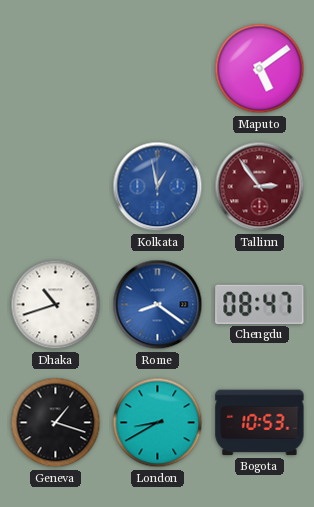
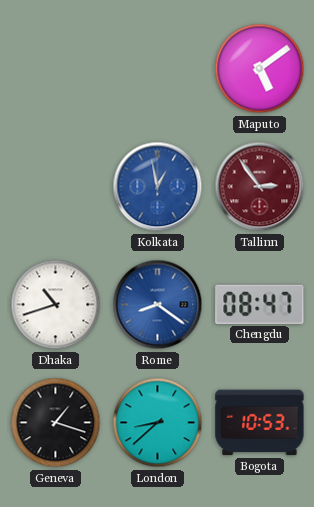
London: 8:40 -> 8:38
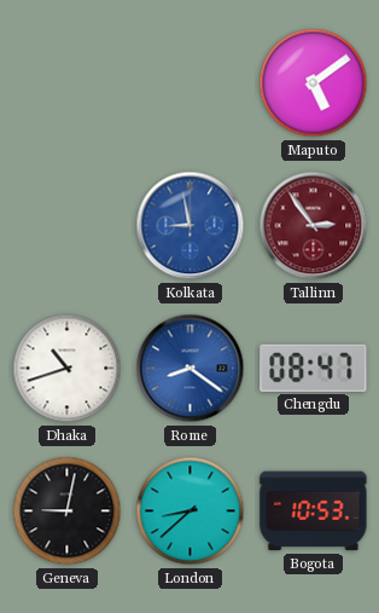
Kolkata: 12:58 -> 8:58
Geneva: 1:18 -> 9:02
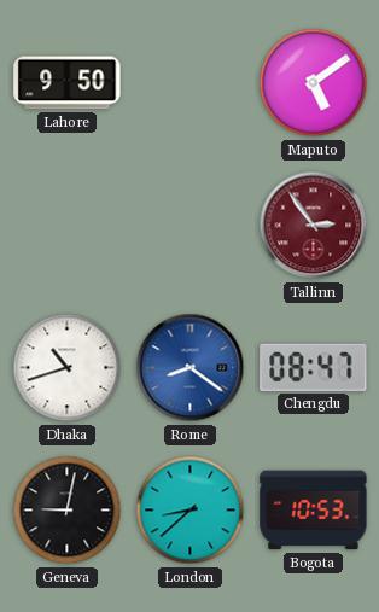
Lahore: none -> 9:50
Kolkata: 8:58 -> none
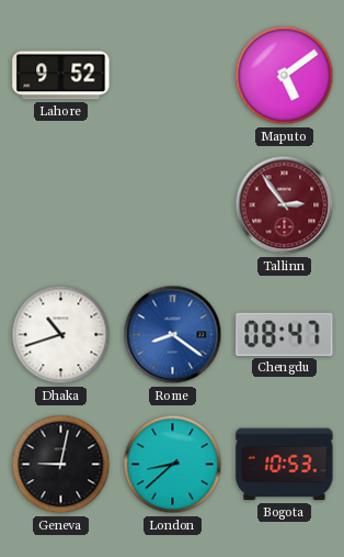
Lahore: 9:50 -> 9:52
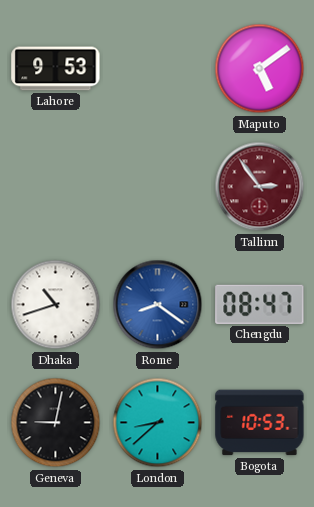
Lahore: 9:52 -> 9:53
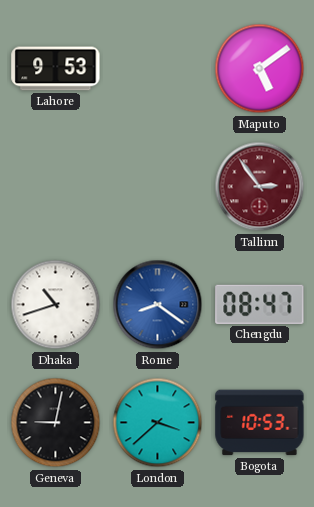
London: 8:38 -> 3:38
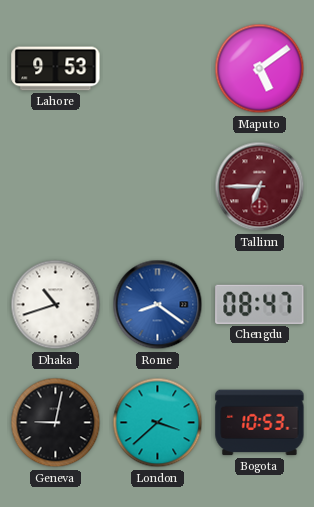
Tallinn: 2:54 -> 6:45
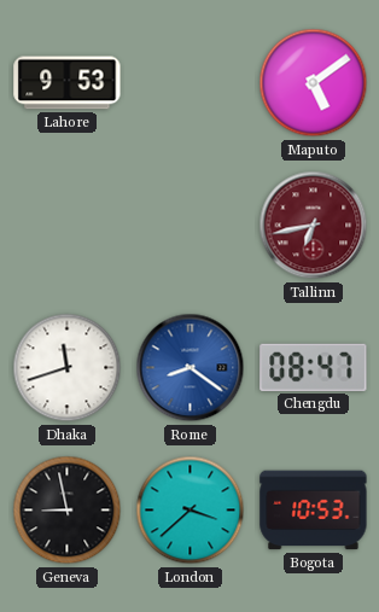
Tallinn: 6:45 -> 6:43
Dhaka: 10:42 -> 11:42
Geneva: 9:02 -> 8:58
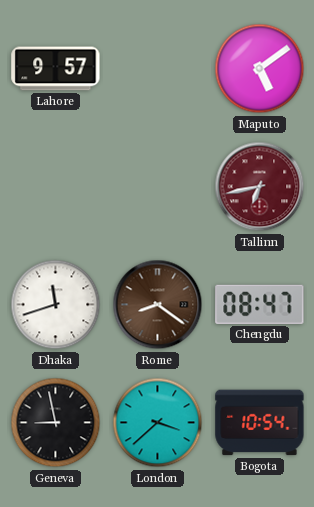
Lahore: 9:53 -> 9:57
Rome dial: blue -> brown
Bogota: 10:53 -> 10:54
